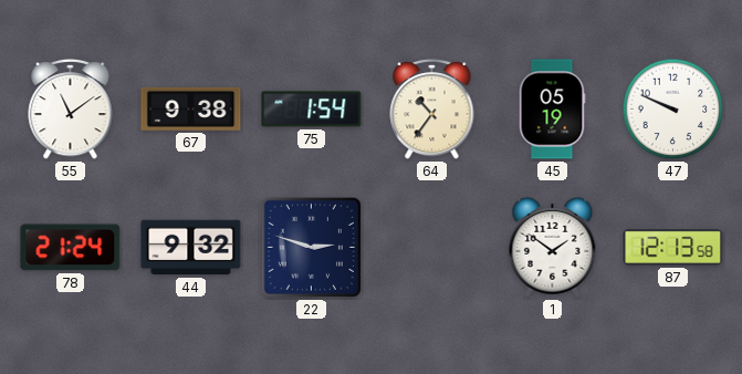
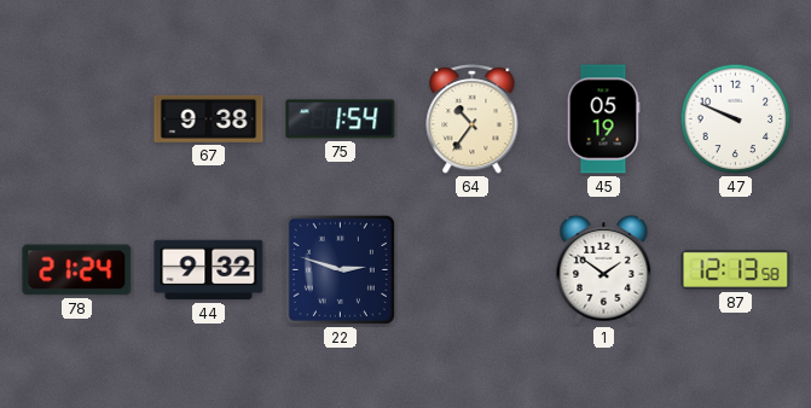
55: 11:09 -> none
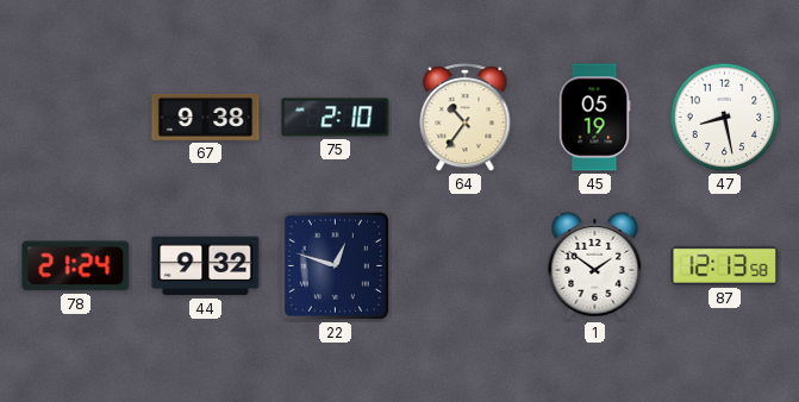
75: 1:54 -> 2:10
47: 9:49 -> 8:28
22: 2:48 -> 12:48
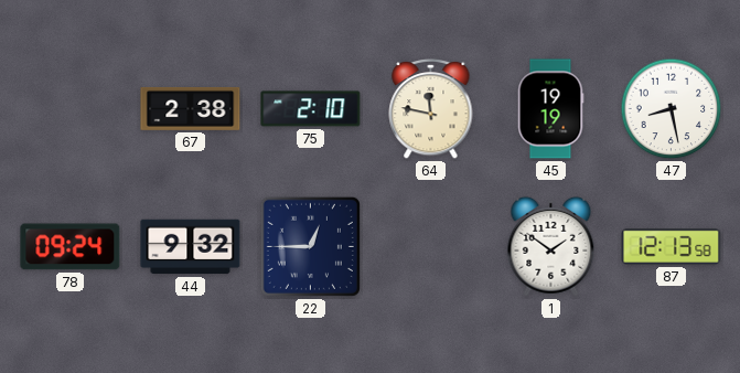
67: 9:38 -> 2:38
64: 10:36 -> 11:47
45: 05:19 -> 19:19
78: 21:24 -> 09:24
22: 12:48 -> 12:45
